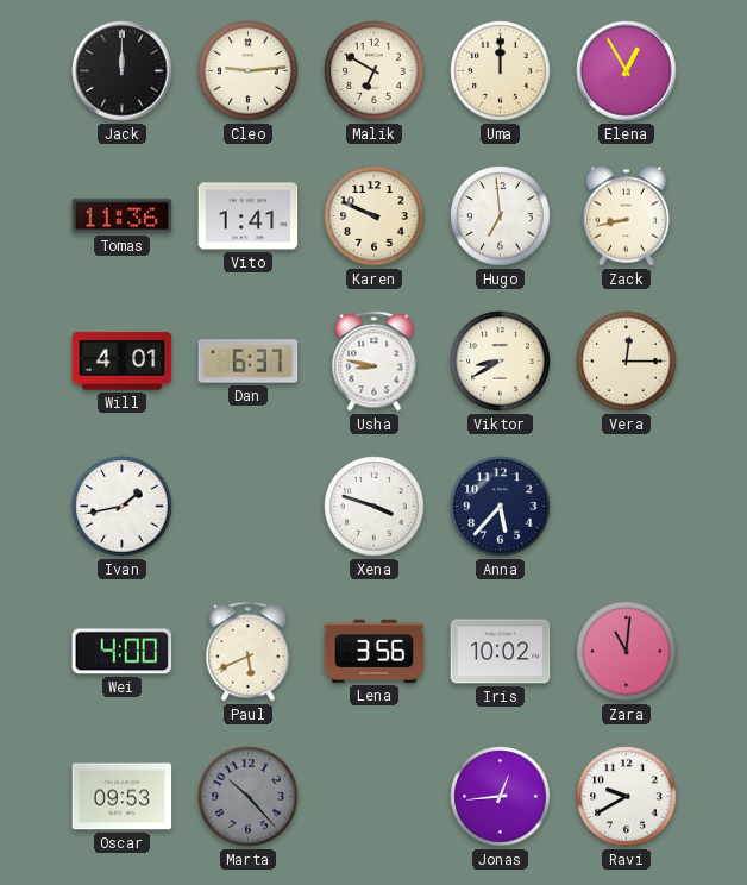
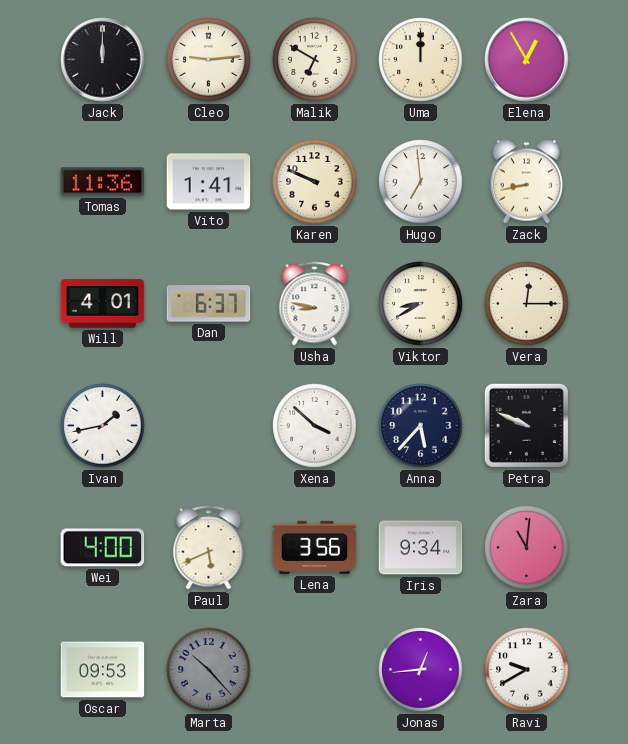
Xena: 3:48 -> 3:52
Petra: none -> 9:49
Iris: 10:02 -> 9:34
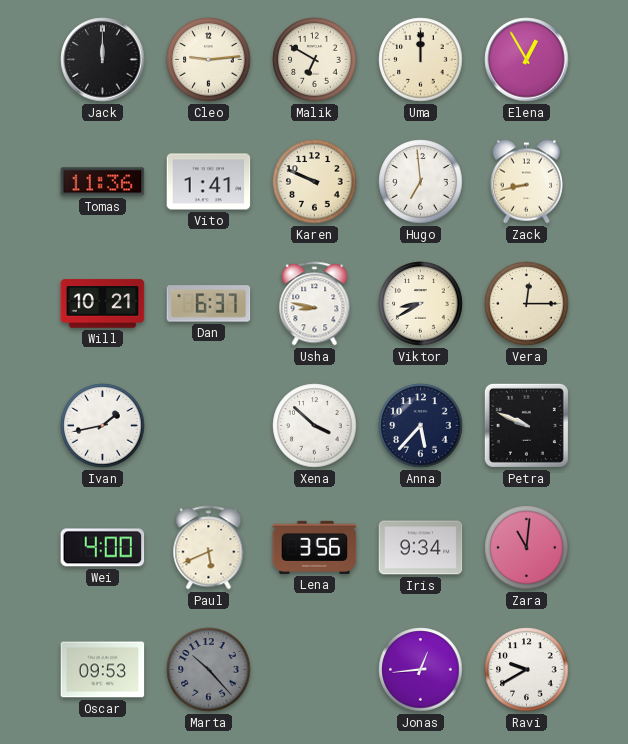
Will: 4:01 -> 10:21
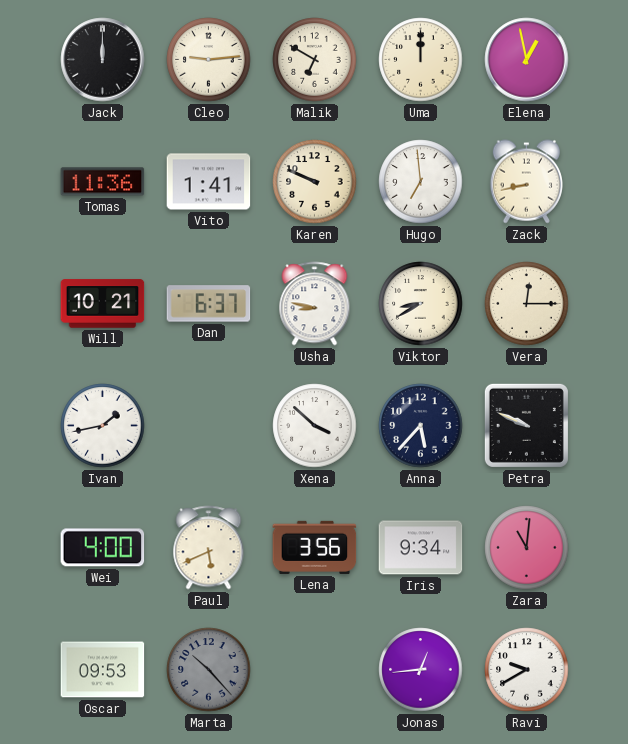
Elena: 12:55 -> 12:58
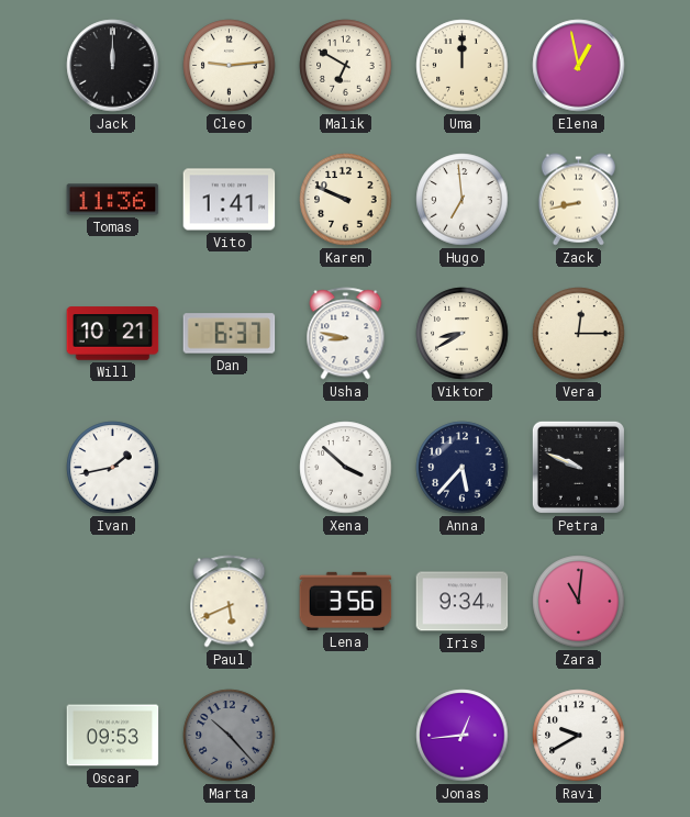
Wei: 4:00 -> none
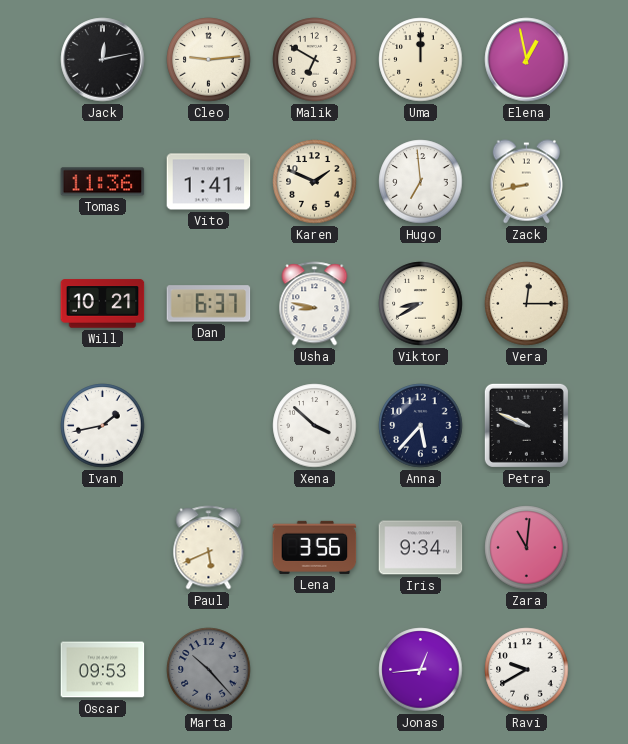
Jack: 12:00 -> 12:13
Karen: 9:49 -> 1:49
